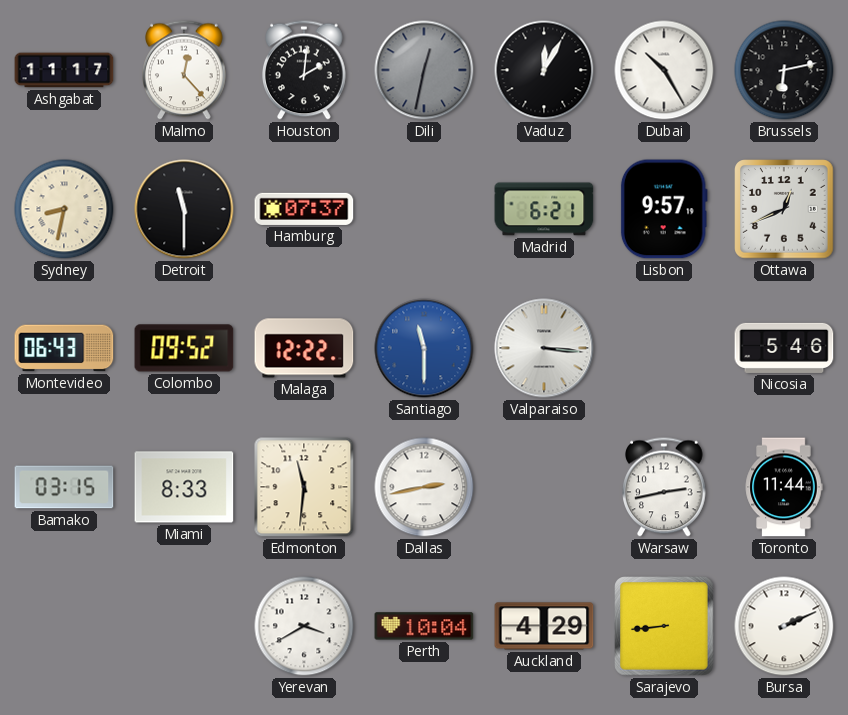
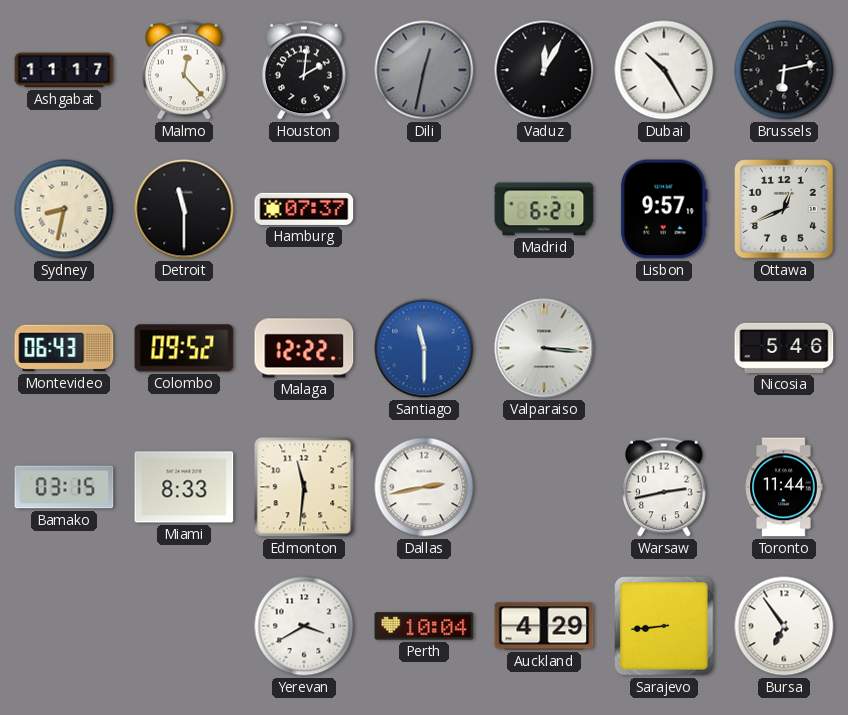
Bursa: 2:11 -> 6:54
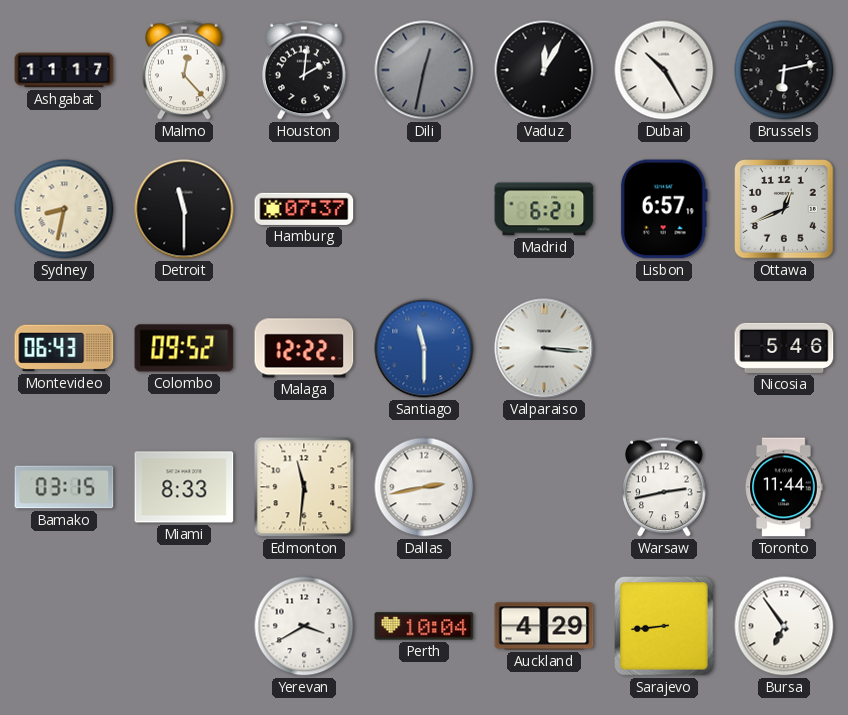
Lisbon: 9:57 -> 6:57
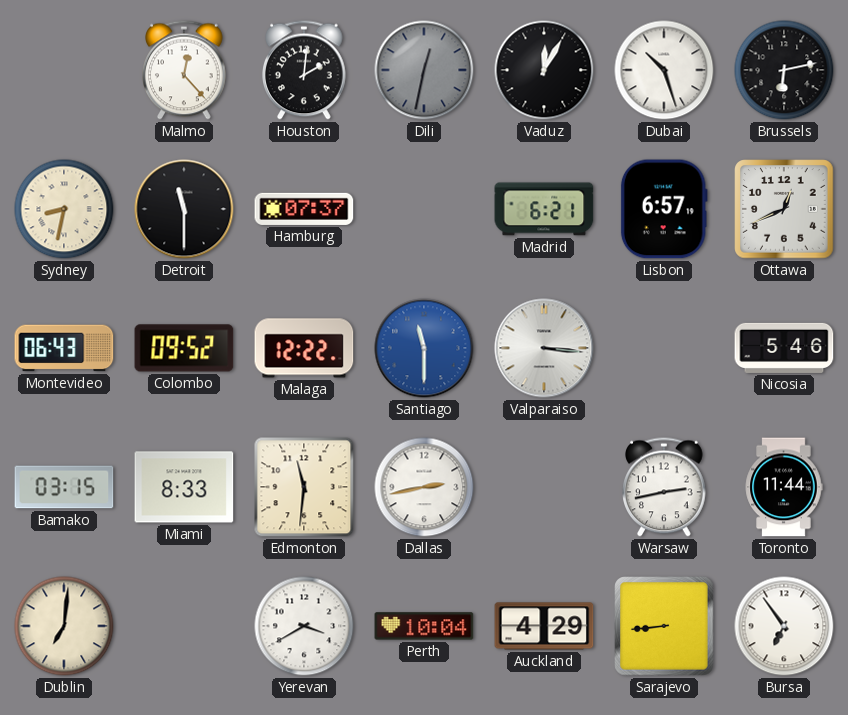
Ashgabat: 11:17 -> none
Dubai: 10:25 -> 10:27
Dublin: none -> 7:01
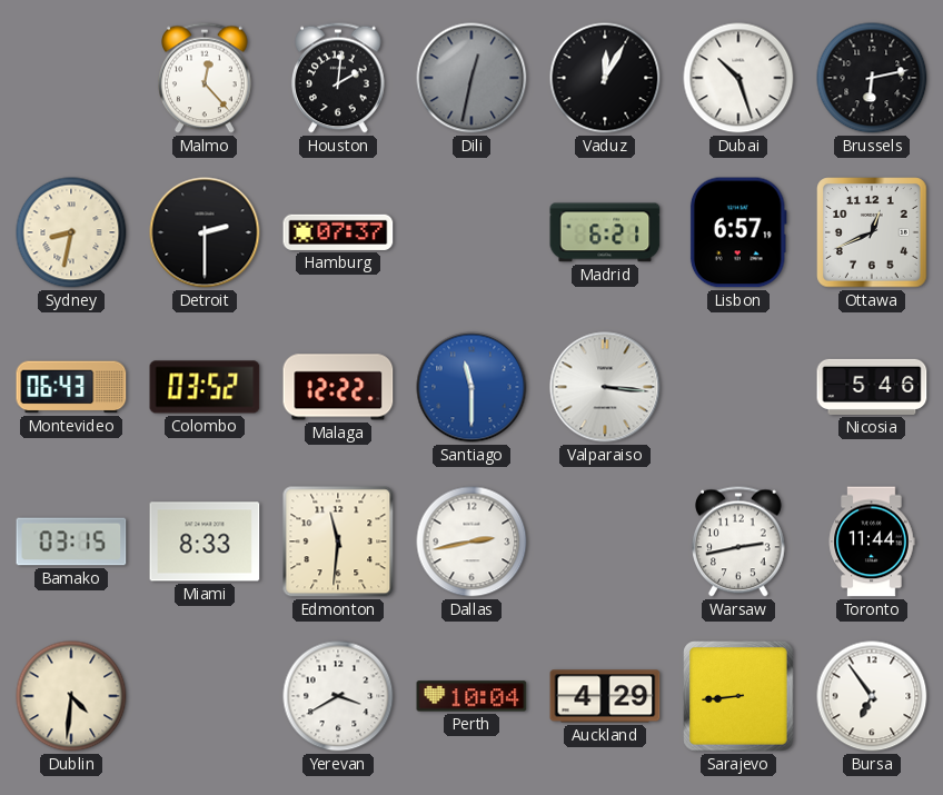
Detroit: 11:30 -> 2:30
Colombo: 09:52 -> 03:52
Dublin: 7:01 -> 4:31
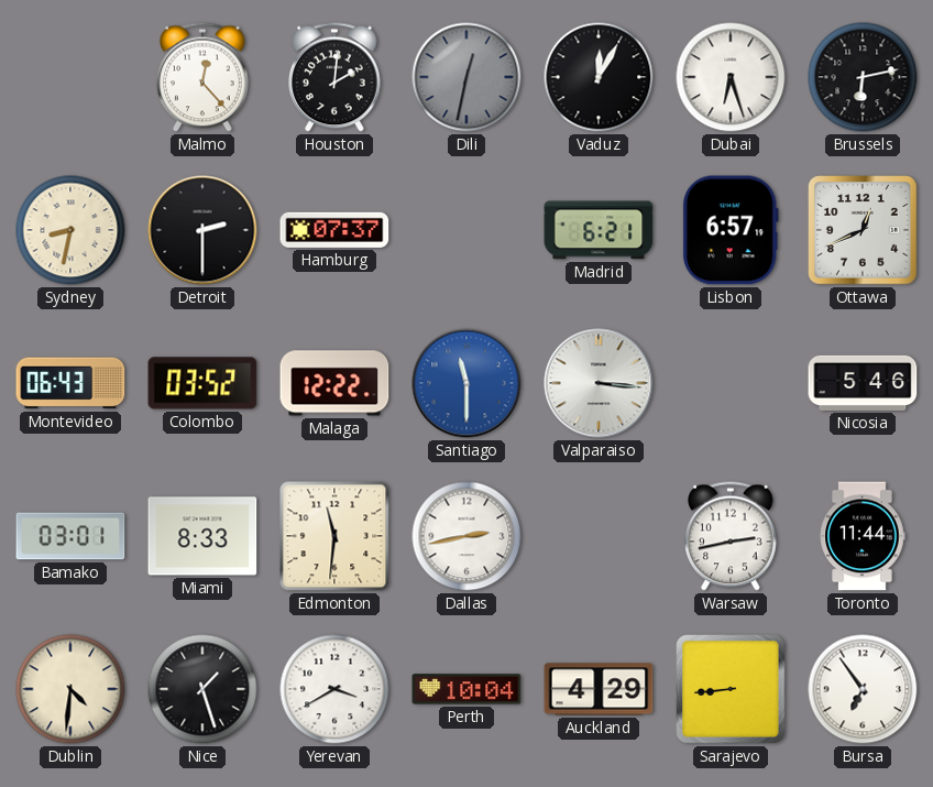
Dubai: 10:27 -> 6:27
Bamako: 03:15 -> 03:01
Nice: none -> 1:27
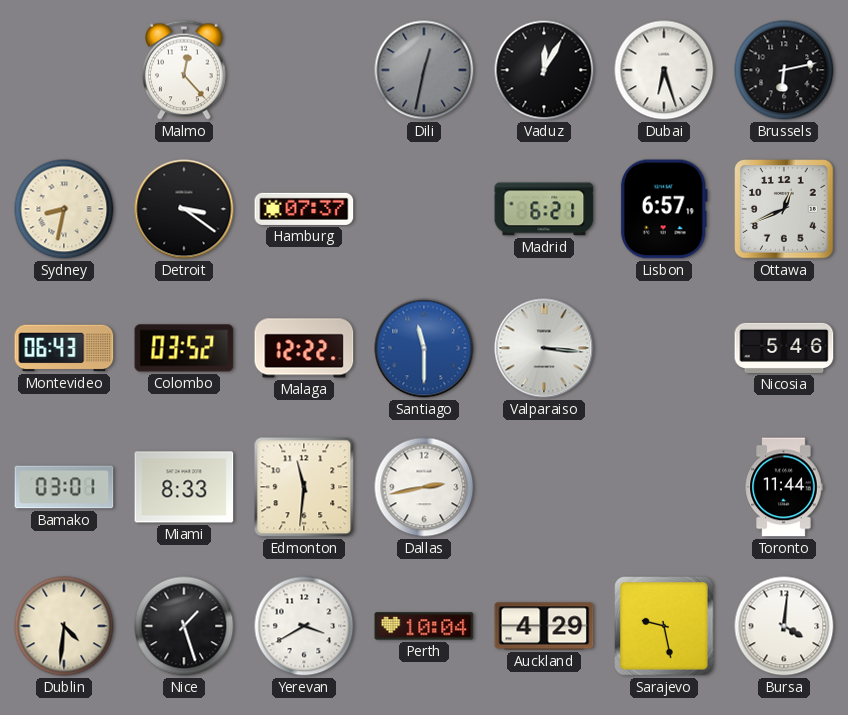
Houston: 2:01 -> none
Detroit: 2:30 -> 3:21
Warsaw: 2:43 -> none
Sarajevo: 8:44 -> 9:28
Bursa: 6:54 -> 4:01
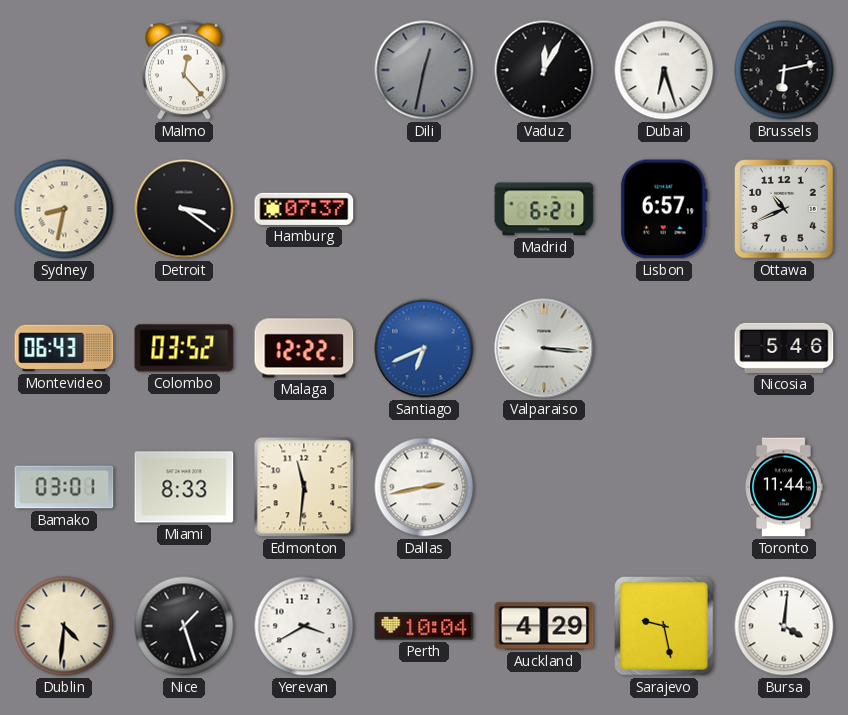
Ottawa: 12:41 -> 10:41
Santiago: 11:30 -> 6:41
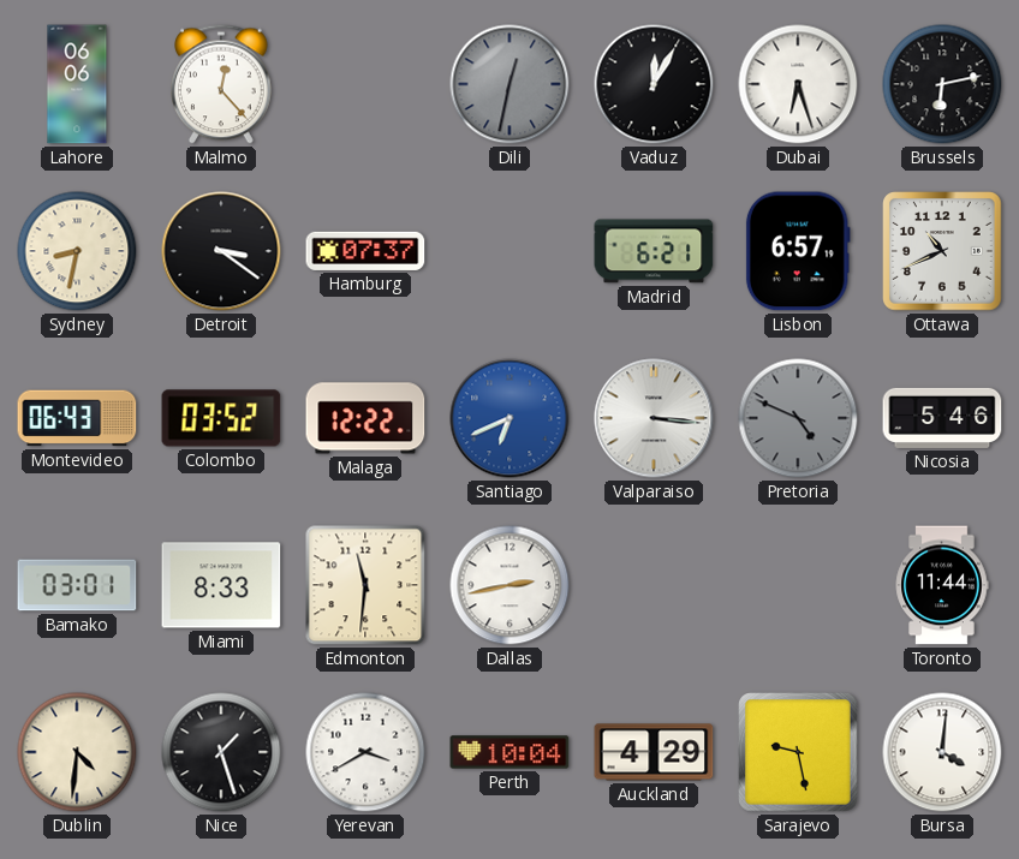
Lahore: none -> 06:06
Pretoria: none -> 4:49
